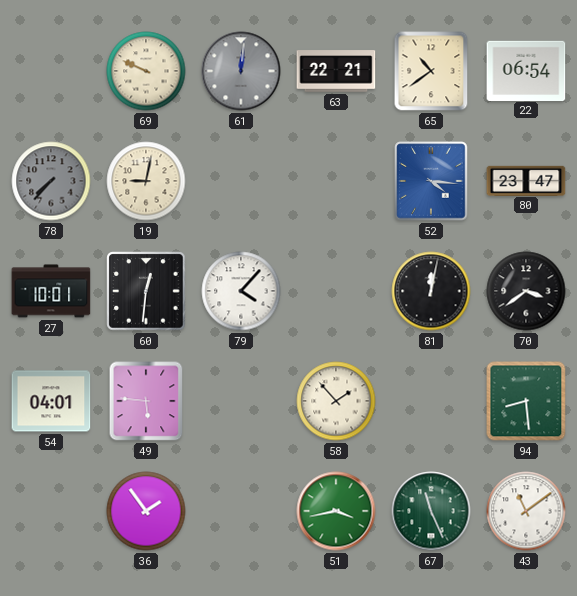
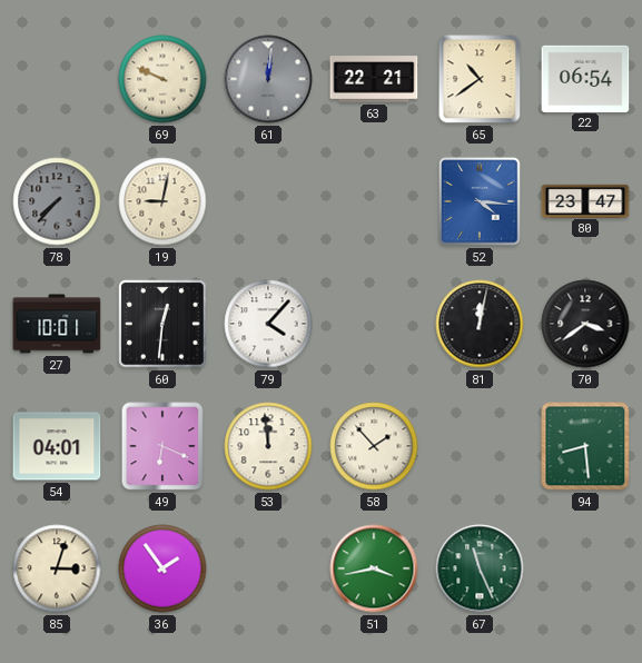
49: 5:46 -> 6:19
53: none -> 11:59
85: none -> 3:03
43: 11:09 -> none
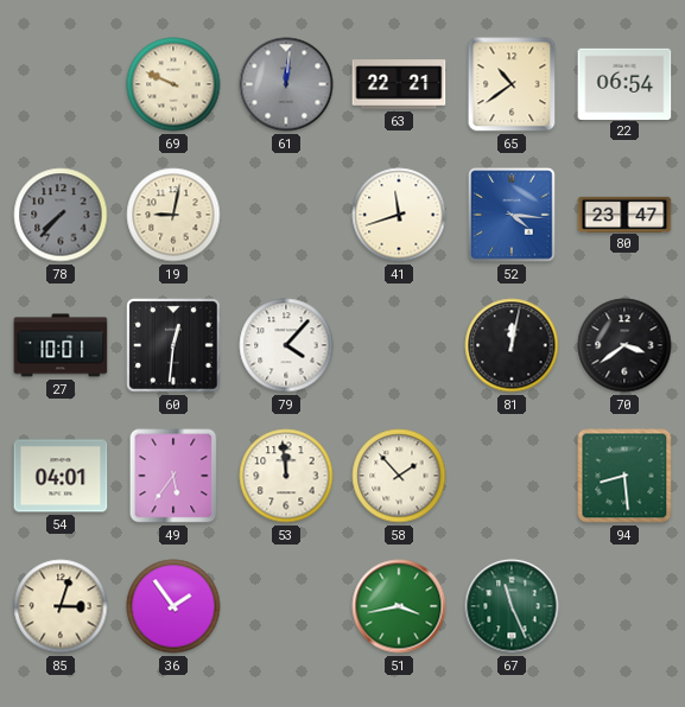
41: none -> 11:42
49: 6:19 -> 5:36
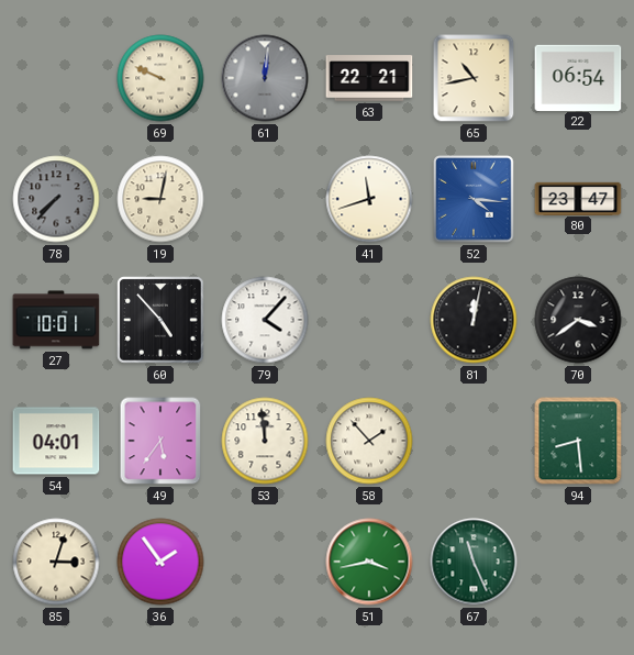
65: 10:39 -> 10:43
60: 12:31 -> 4:53
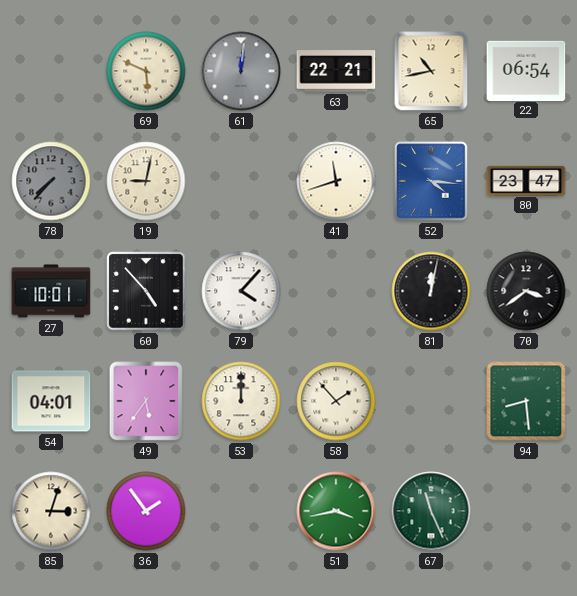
69: 9:49 -> 5:49
53: 11:59 -> 12:00
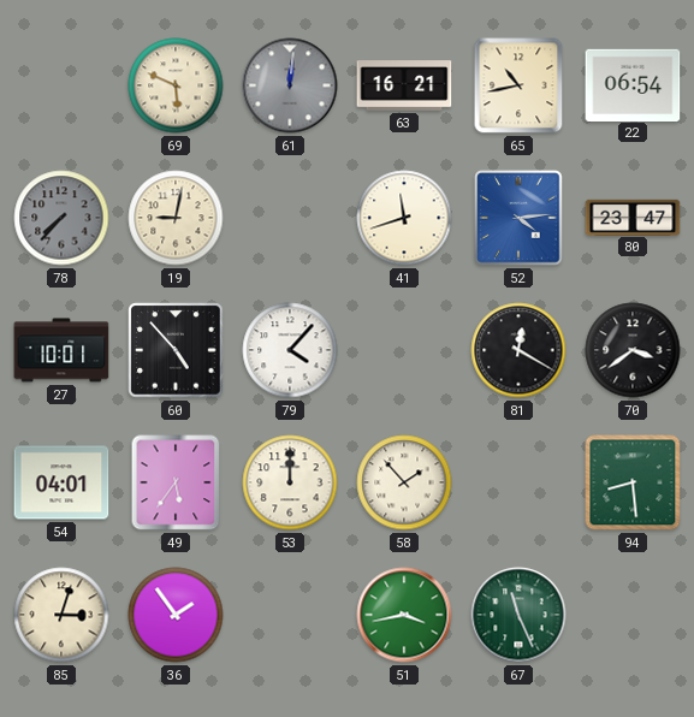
63: 22:21 -> 16:21
52: 4:16 -> 4:14
81: 12:02 -> 12:20
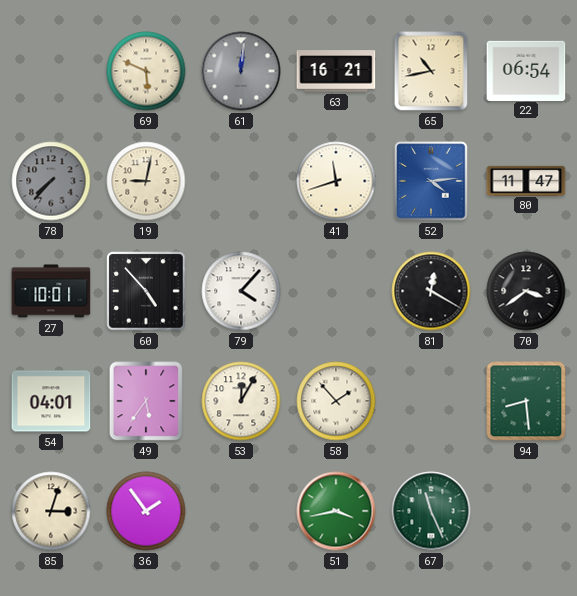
80: 23:47 -> 11:47
53: 12:00 -> 12:05
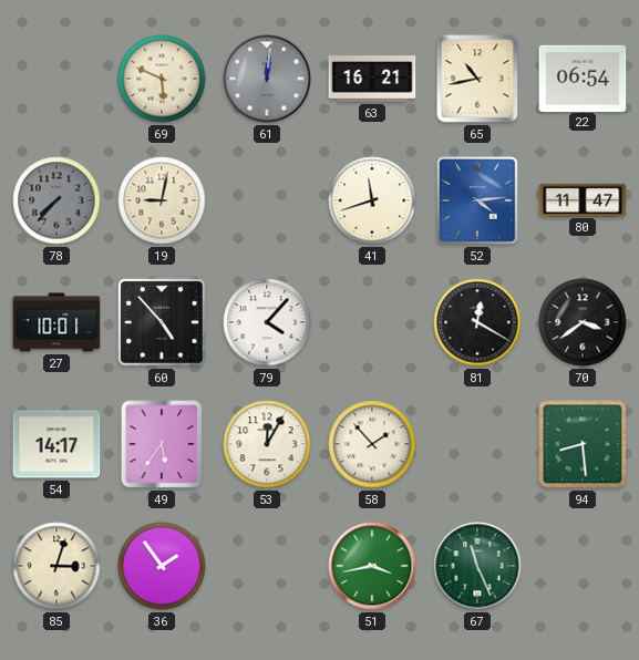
54: 04:01 -> 14:17
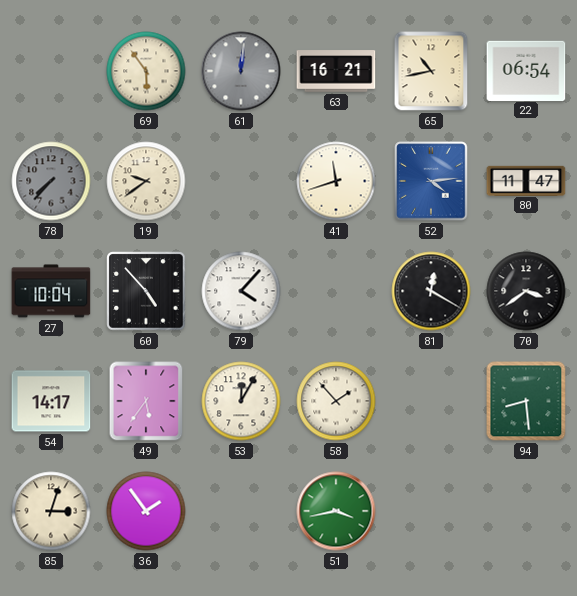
69: 5:49 -> 5:54
19: 9:02 -> 9:39
27: 10:01 -> 10:04
67: 11:26 -> none
